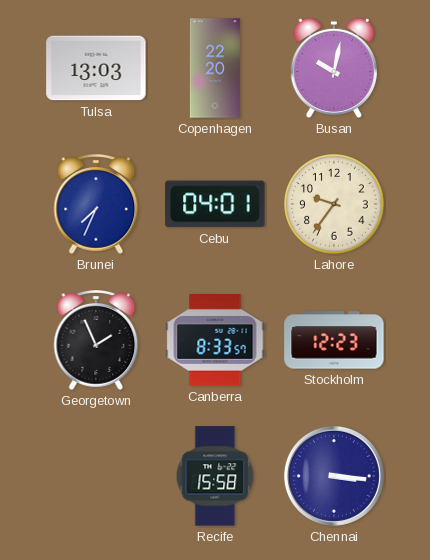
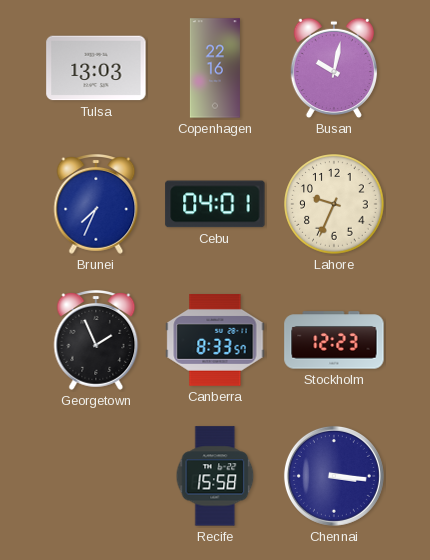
Copenhagen: 22:20 -> 22:16
Lahore: 9:36 -> 9:34
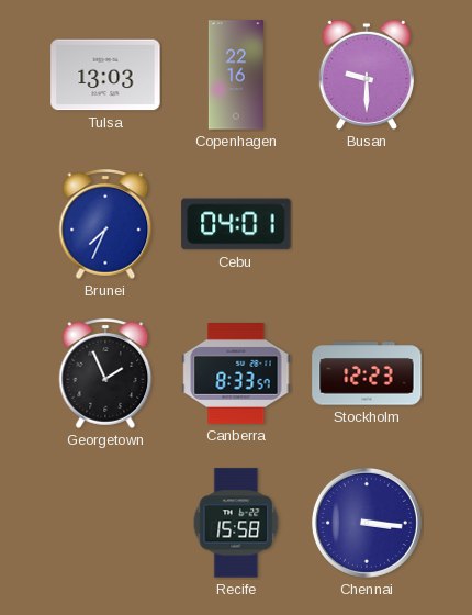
Busan: 10:02 -> 9:30
Lahore: 9:34 -> none
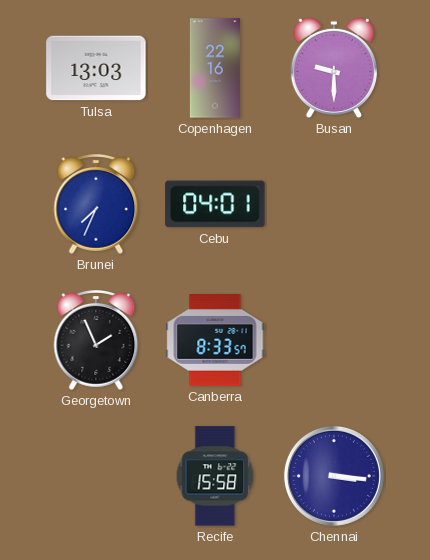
Stockholm: 12:23 -> none
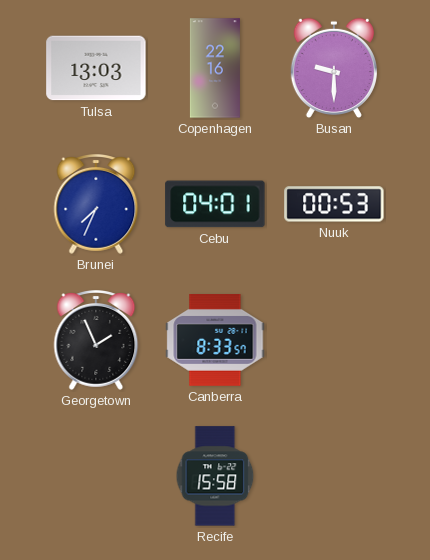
Nuuk: none -> 00:53
Chennai: 3:16 -> none
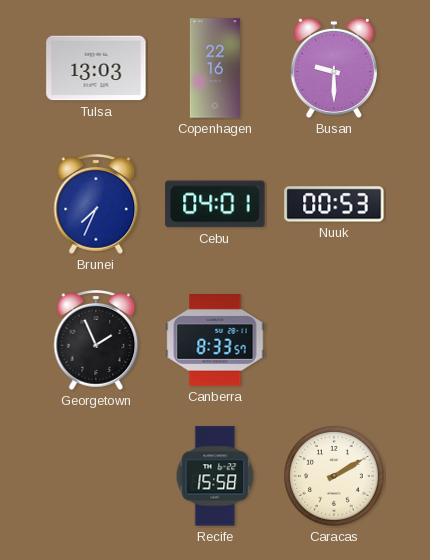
Caracas: none -> 2:10
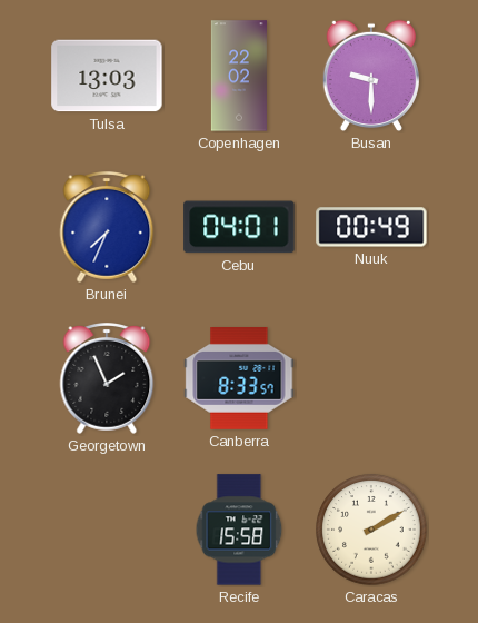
Copenhagen: 22:16 -> 22:02
Nuuk: 00:53 -> 00:49
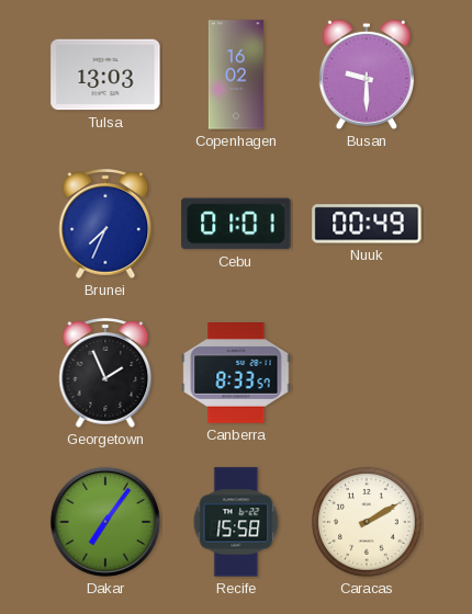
Copenhagen: 22:02 -> 16:02
Cebu: 04:01 -> 01:01
Dakar: none -> 7:06
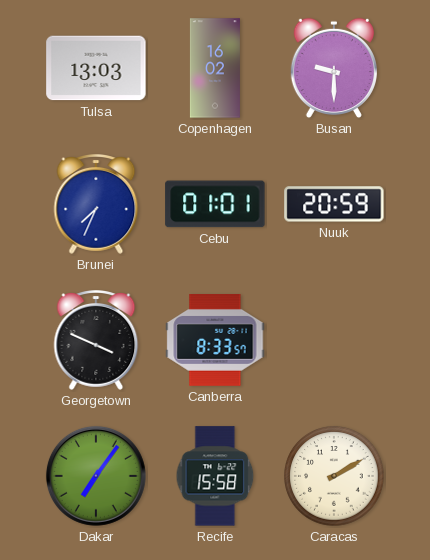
Nuuk: 00:49 -> 20:59
Georgetown: 1:56 -> 3:49
